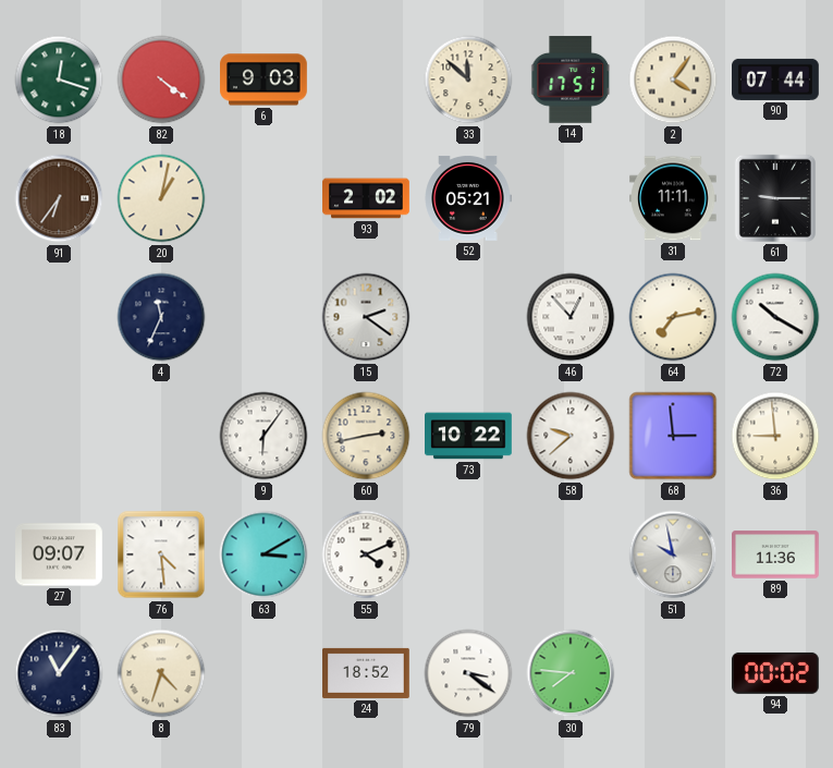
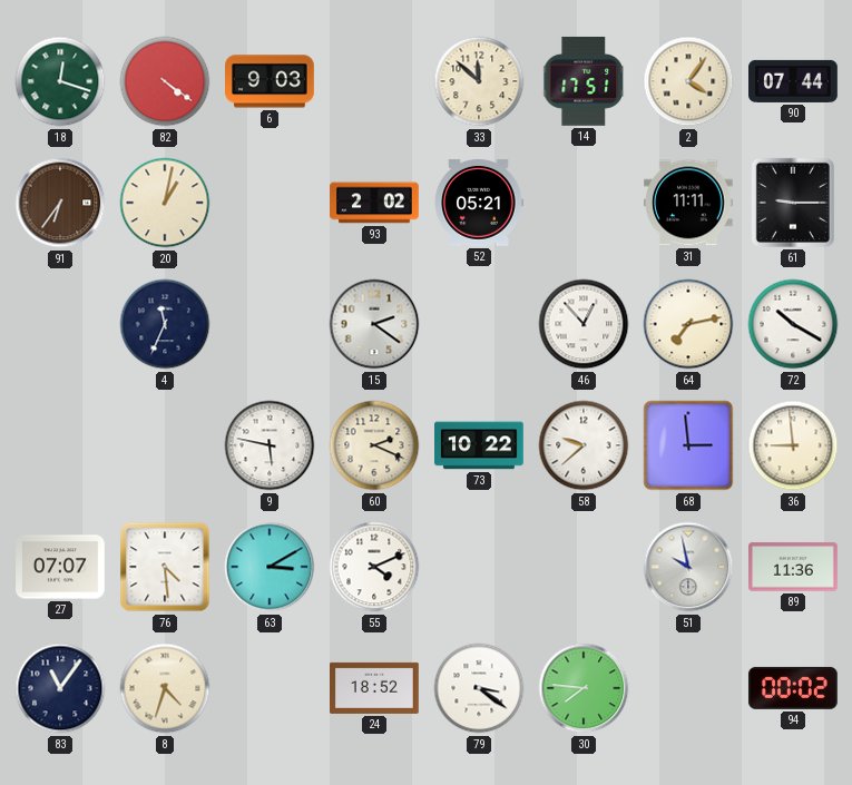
9: 6:06 -> 5:47
60: 2:43 -> 2:19
27: 09:07 -> 07:07
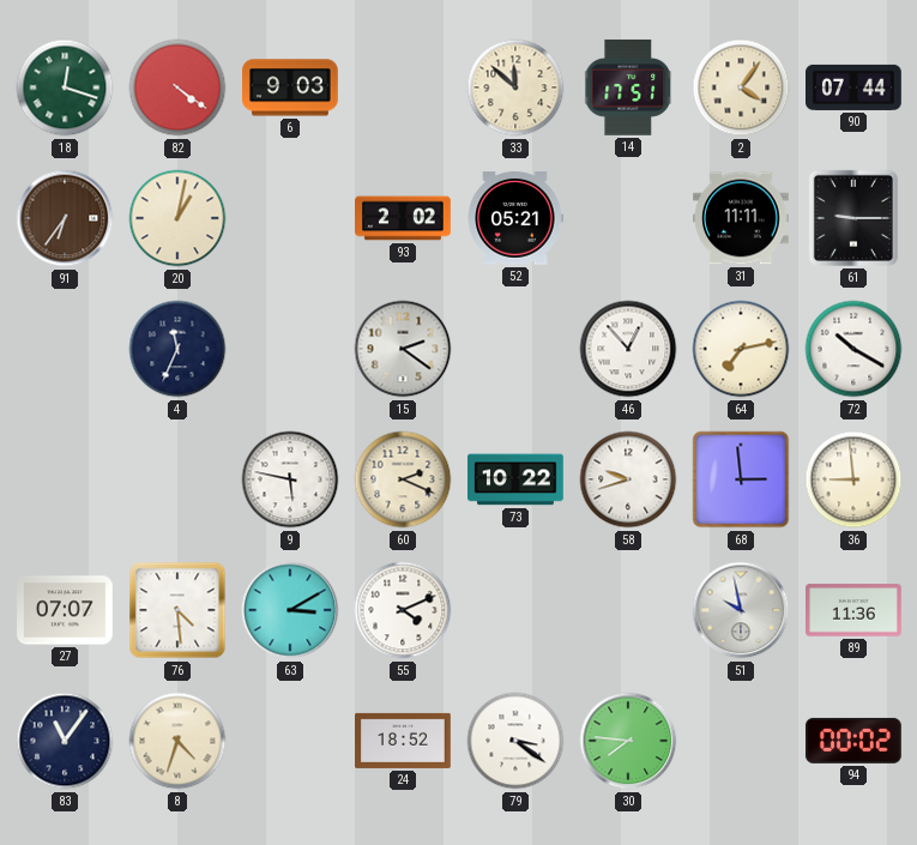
58: 9:38 -> 9:42
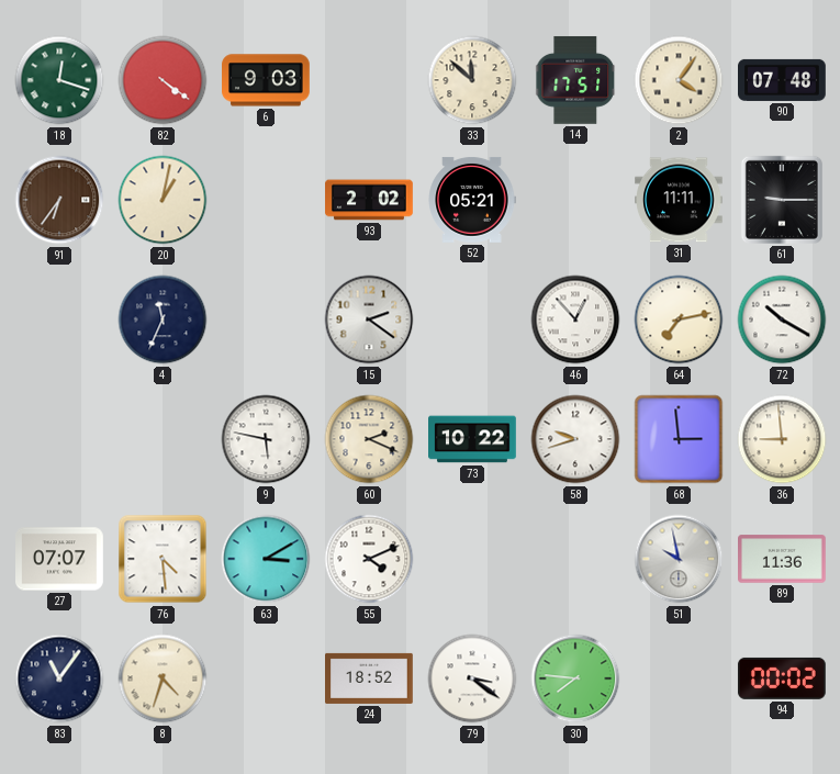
90: 07:44 -> 07:48
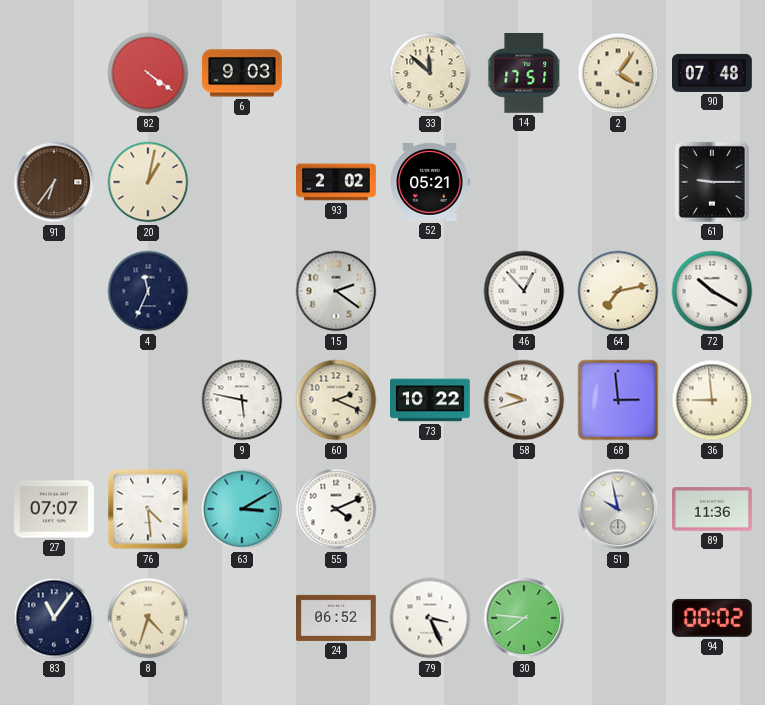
18: 12:18 -> none
31: 11:11 -> none
24: 18:52 -> 06:52
79: 3:21 -> 3:26
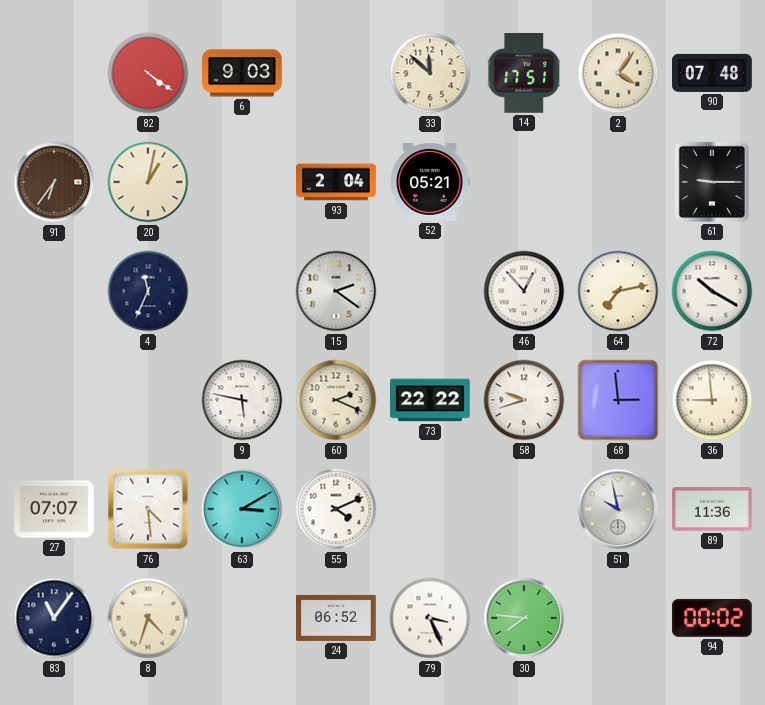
93: 2:02 -> 2:04
73: 10:22 -> 22:22
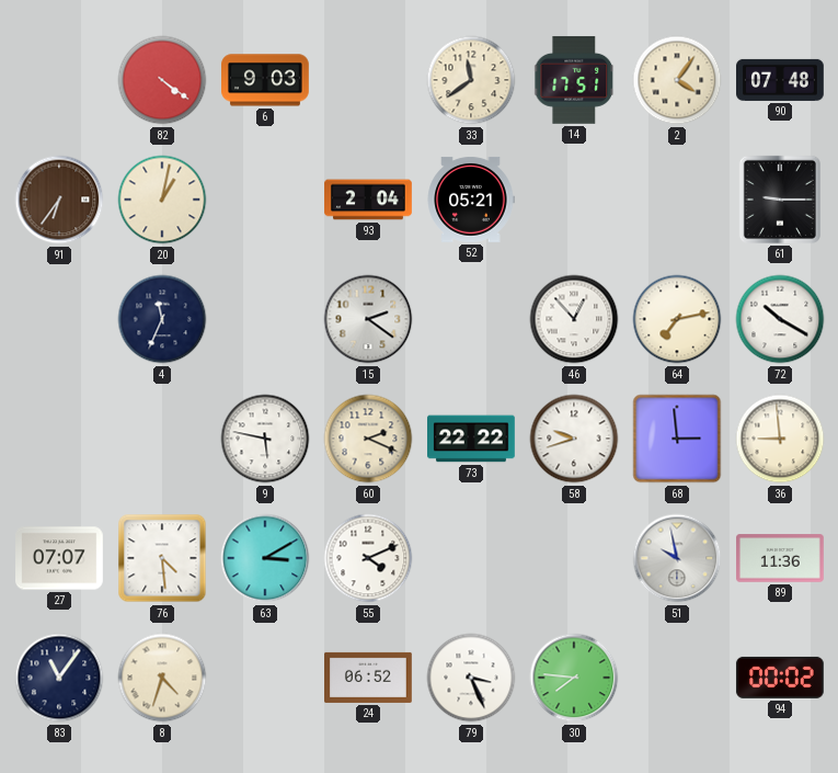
33: 11:52 -> 11:39
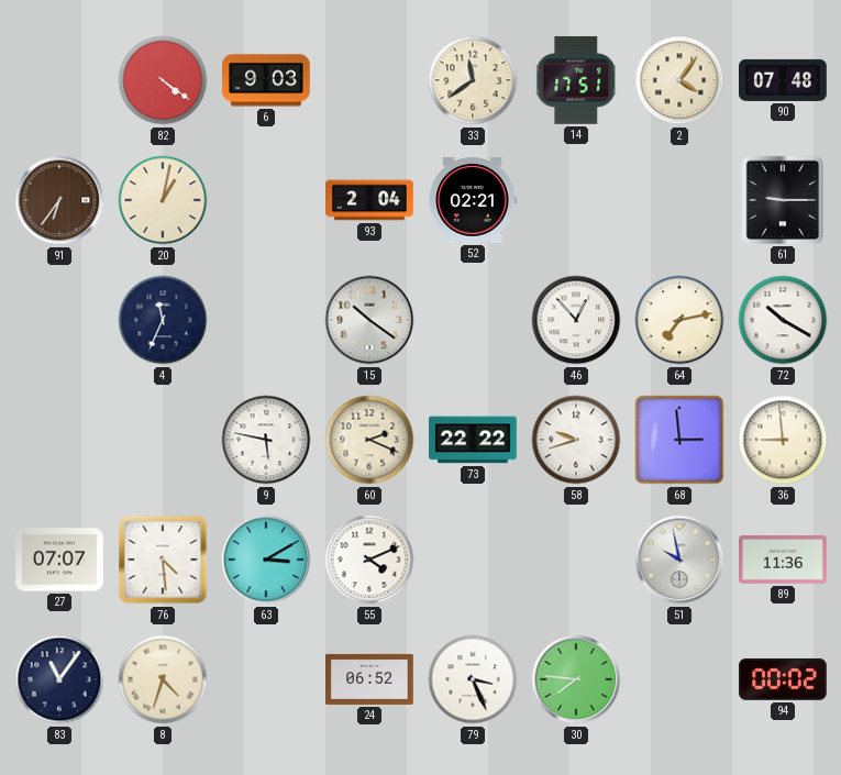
52: 05:21 -> 02:21
15: 2:21 -> 10:21
